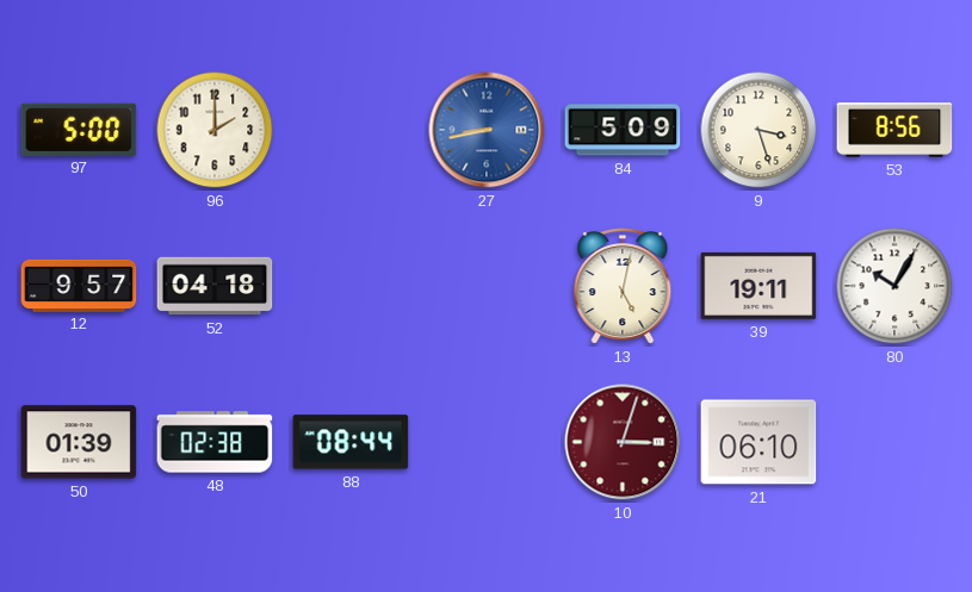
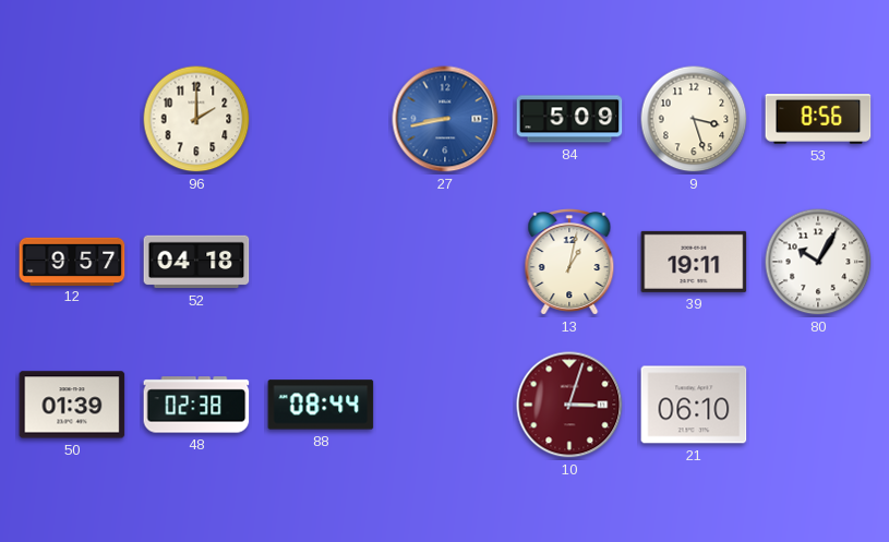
97: 5:00 -> none
13: 5:02 -> 1:02
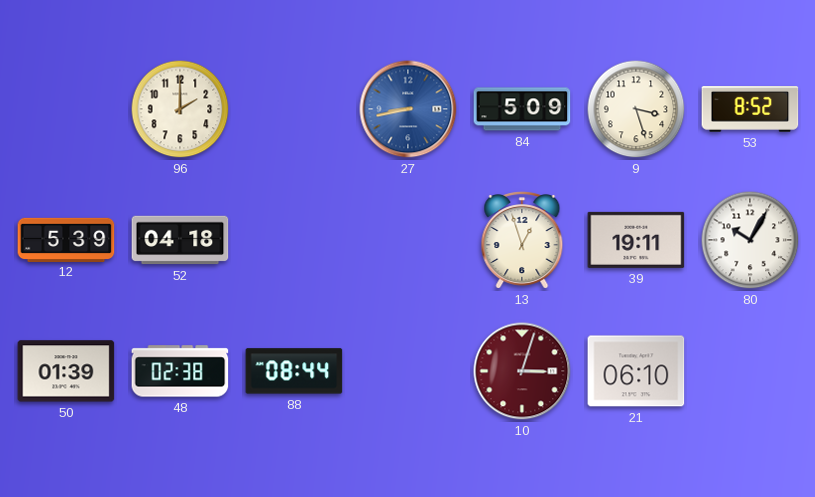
53: 8:56 -> 8:52
12: 9:57 -> 5:39
13: 1:02 -> 12:57
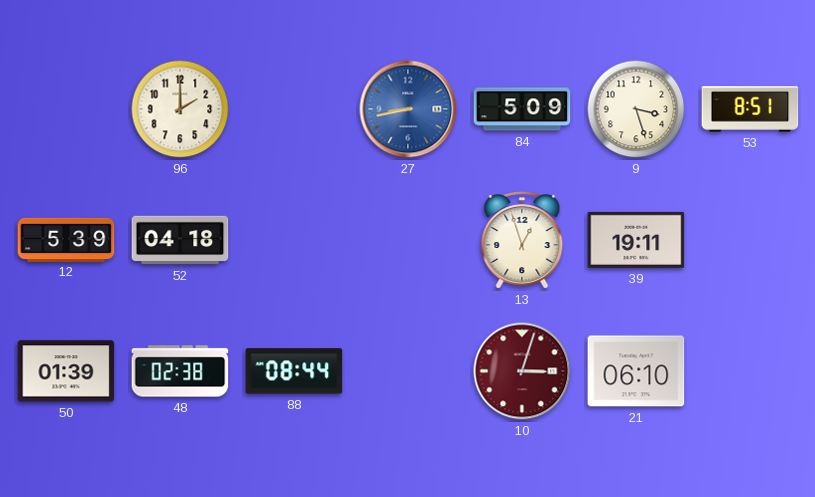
53: 8:52 -> 8:51
80: 10:05 -> none
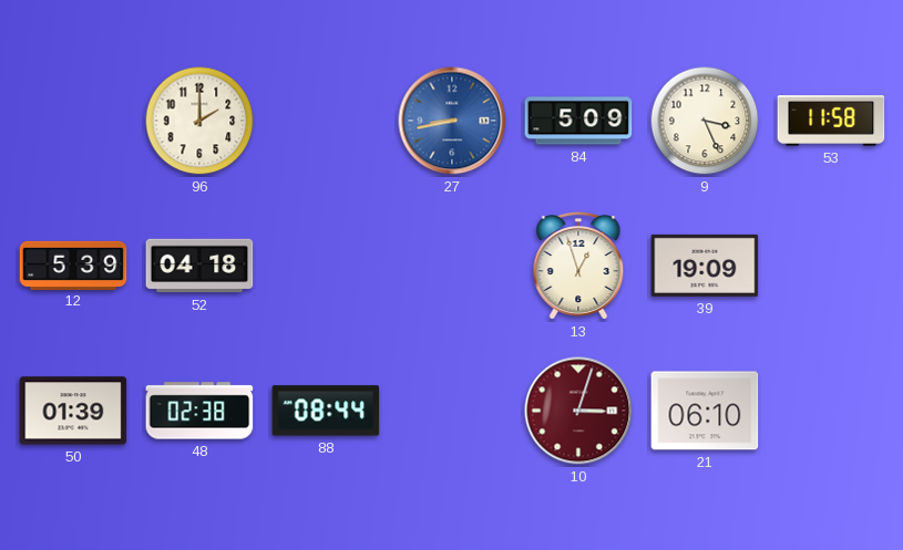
9: 3:27 -> 3:26
53: 8:51 -> 11:58
39: 19:11 -> 19:09
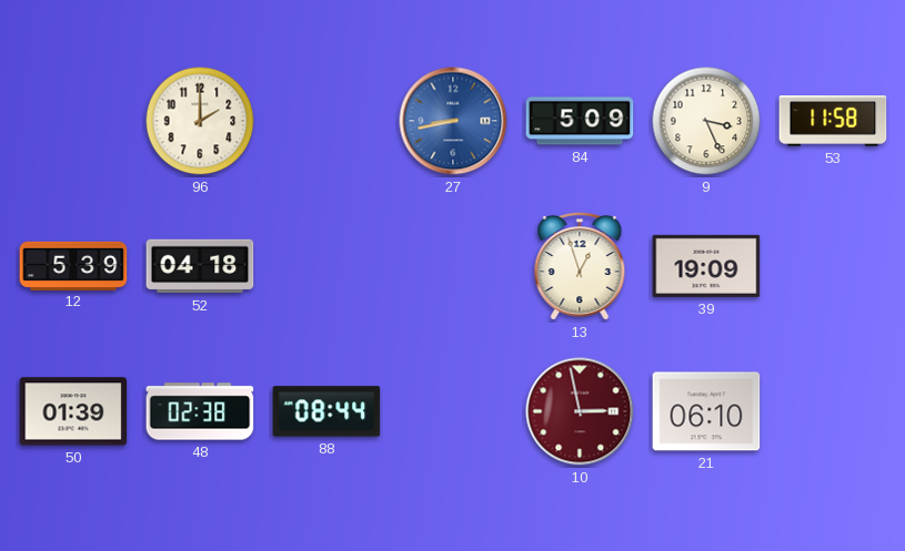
10: 3:03 -> 2:58
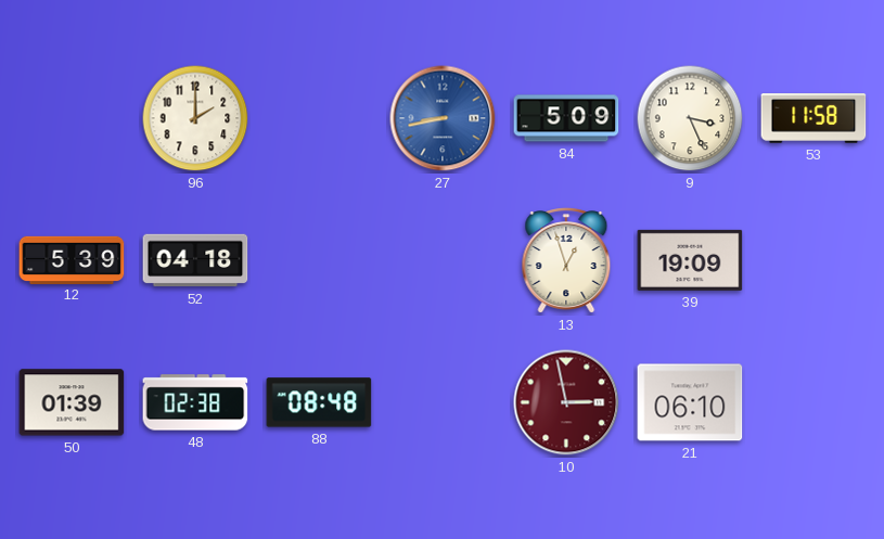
88: 08:44 -> 08:48
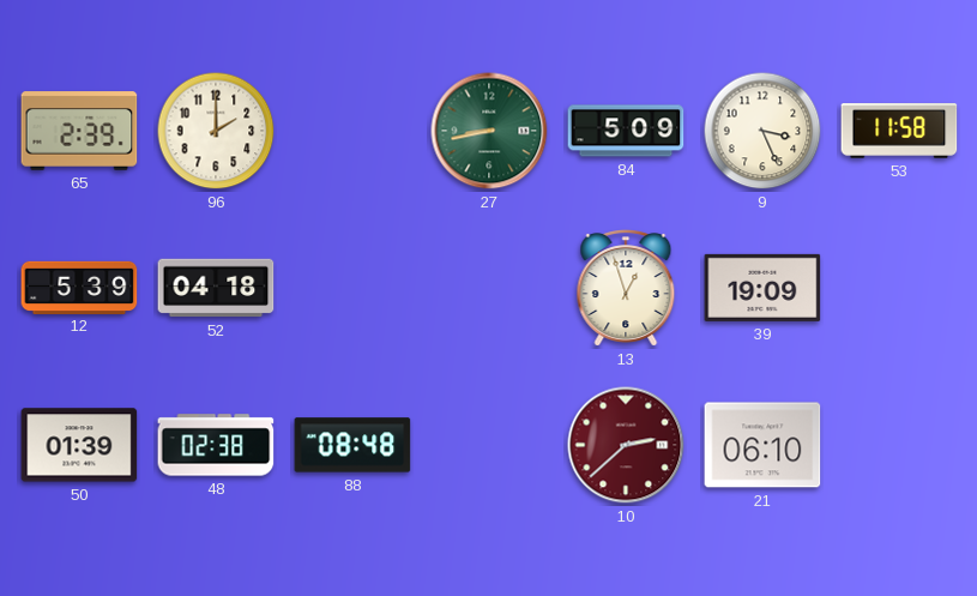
65: none -> 2:39
27 dial: blue -> green
10: 2:58 -> 2:38
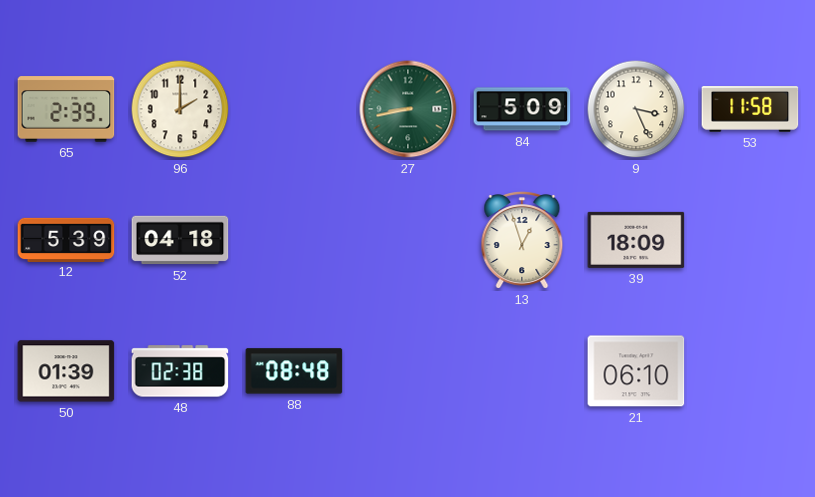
39: 19:09 -> 18:09
10: 2:38 -> none
